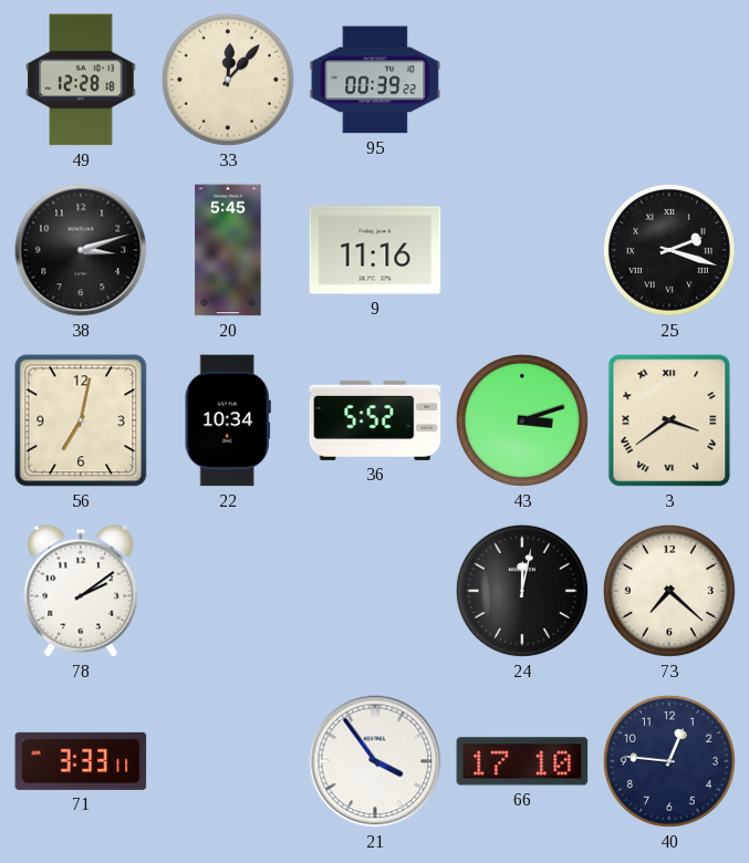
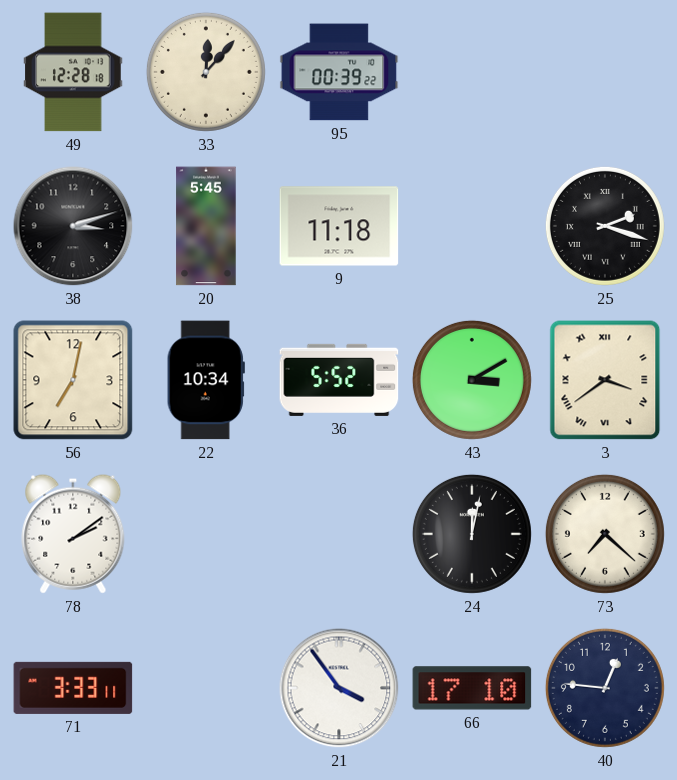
9: 11:16 -> 11:18
43: 3:12 -> 3:10
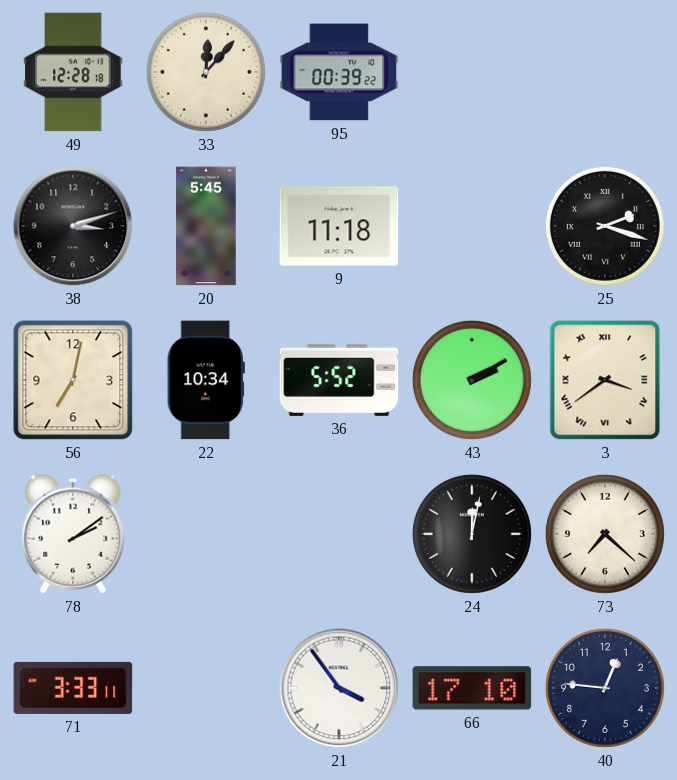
43: 3:10 -> 2:10
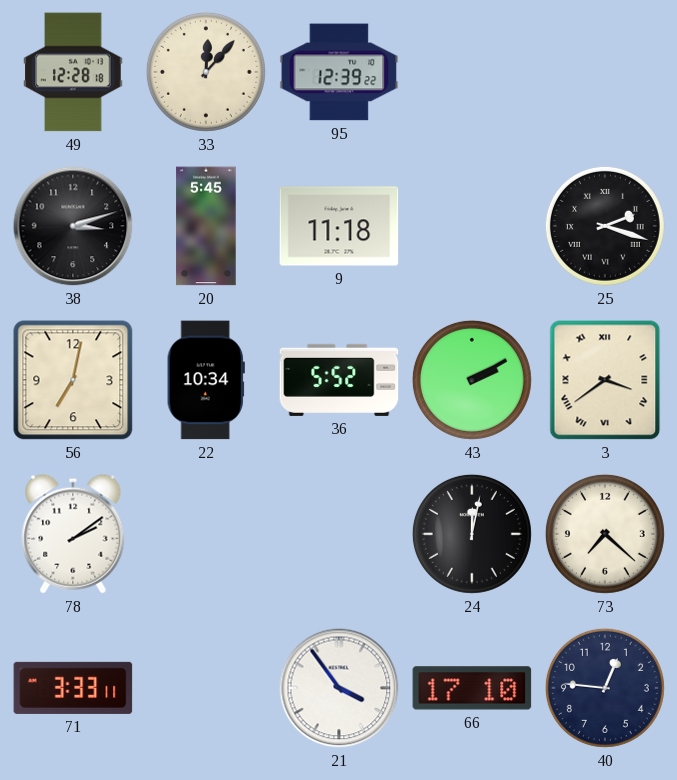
95: 00:39 -> 12:39
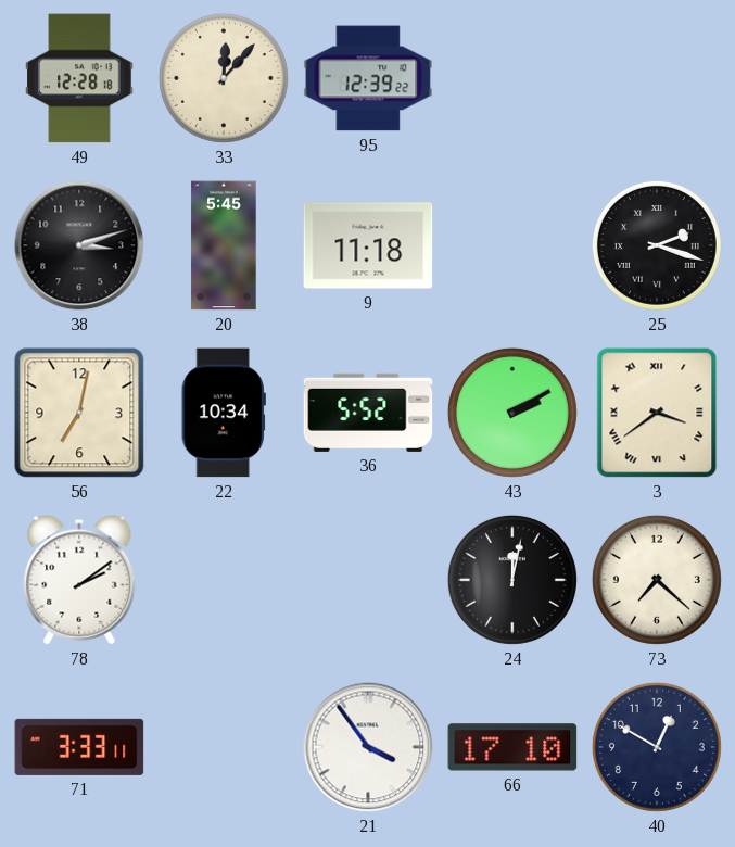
40: 12:46 -> 12:50
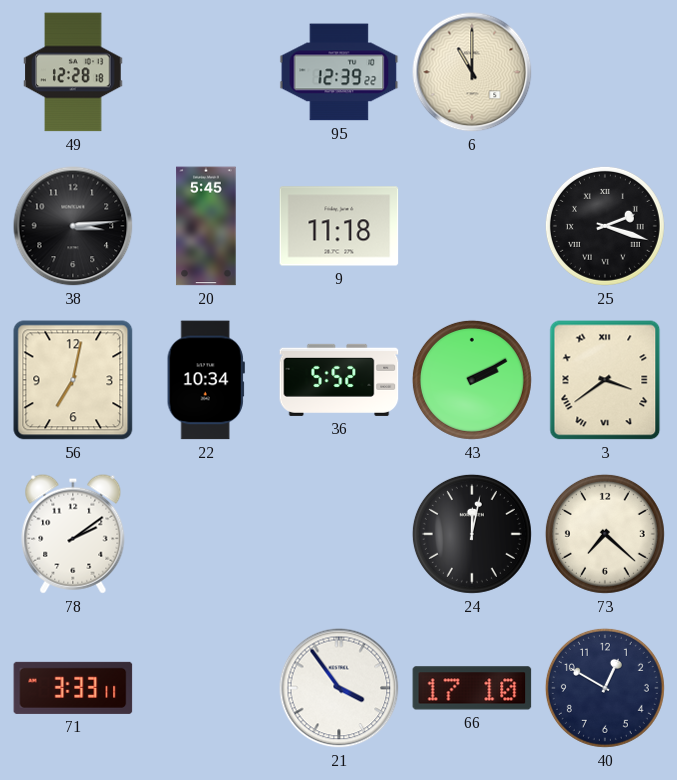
33: 12:07 -> none
6: none -> 11:00
38: 3:12 -> 3:14
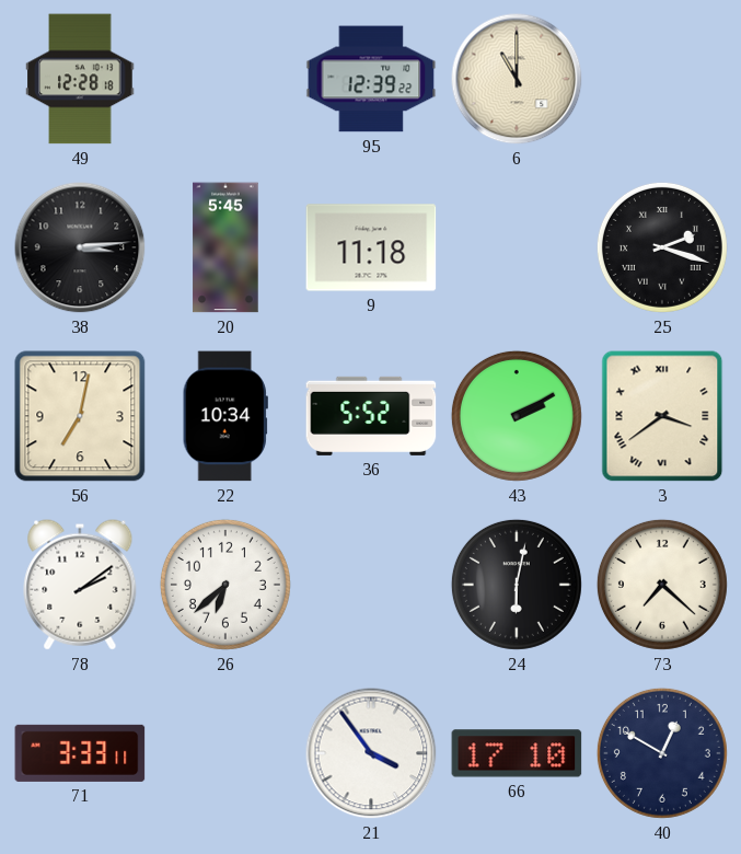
26: none -> 6:38
24: 12:02 -> 6:02
